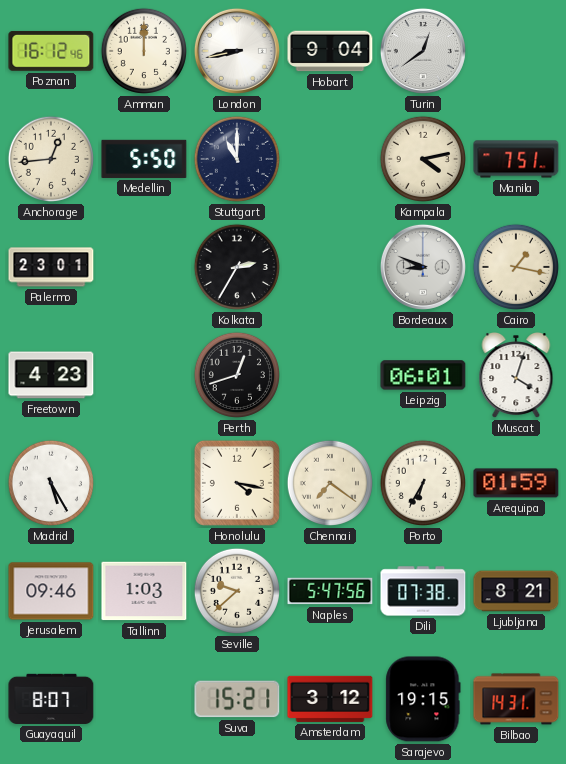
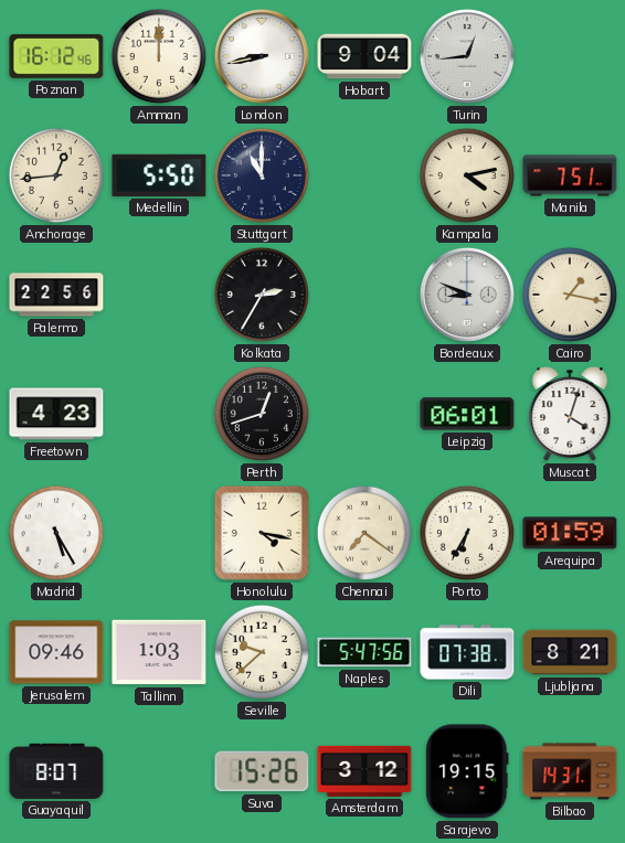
Turin: 12:39 -> 12:44
Palermo: 23:01 -> 22:56
Suva: 15:21 -> 15:26
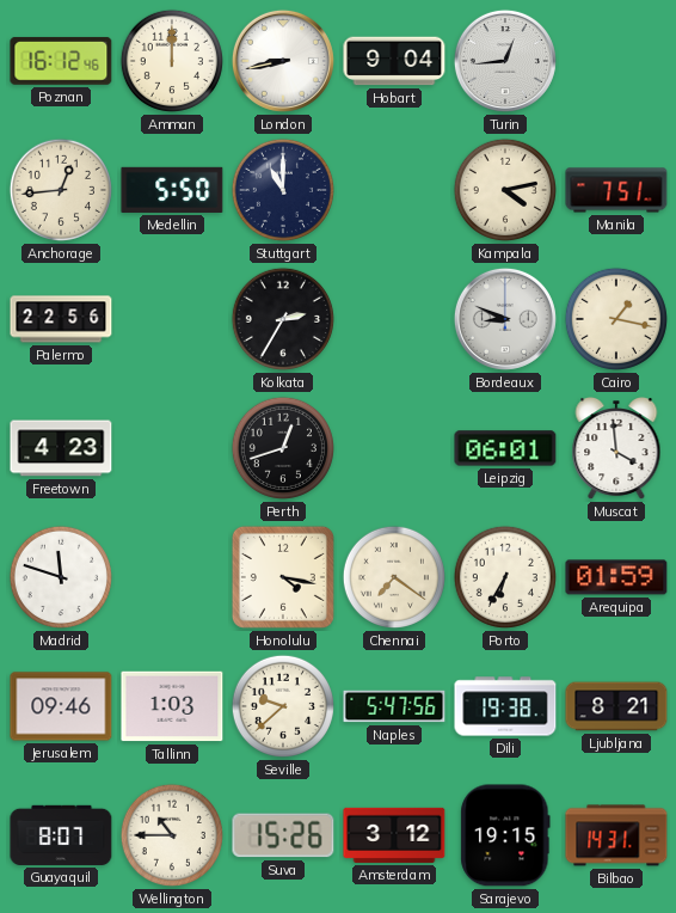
Muscat: 4:03 -> 3:59
Madrid: 5:25 -> 11:48
Dili: 07:38 -> 19:38
Wellington: none -> 10:45
